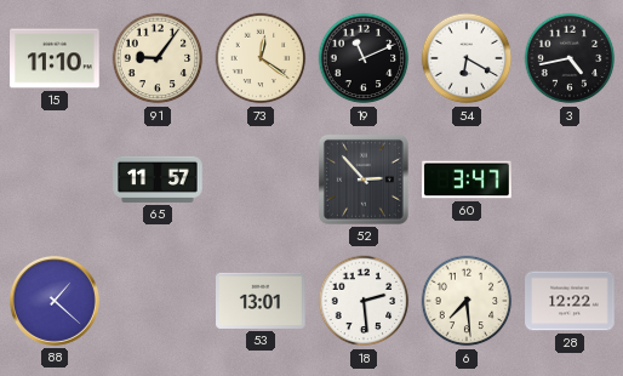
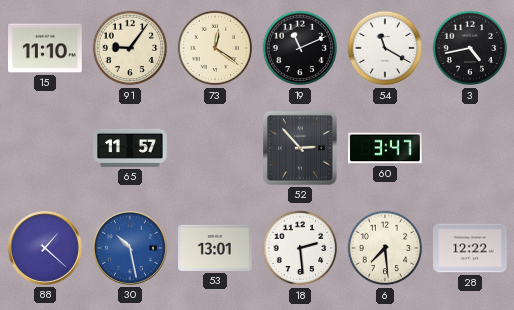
54: 6:20 -> 11:20
30: none -> 10:28
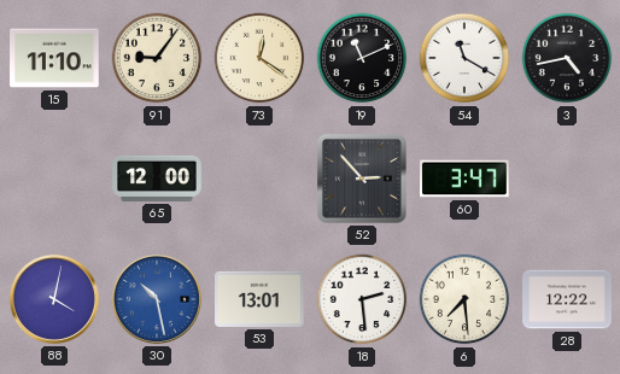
65: 11:57 -> 12:00
88: 1:22 -> 4:02
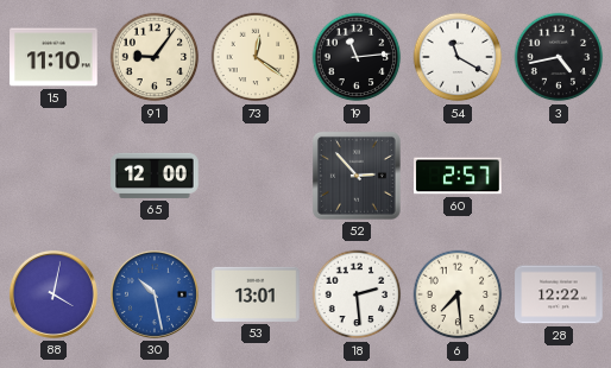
19: 11:11 -> 11:14
60: 3:47 -> 2:57
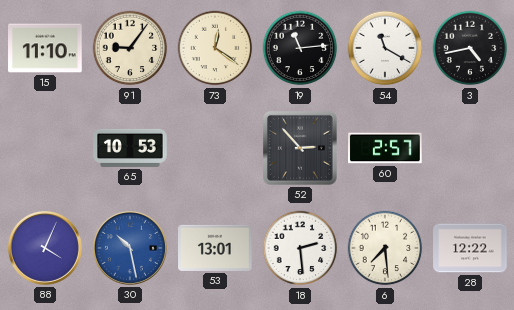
65: 12:00 -> 10:53
88: 4:02 -> 4:04
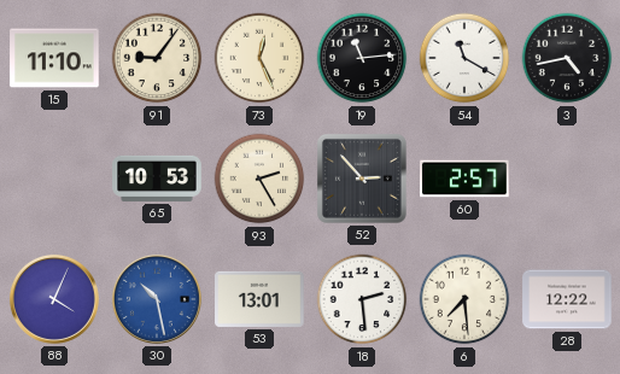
73: 12:21 -> 12:26
93: none -> 2:25
